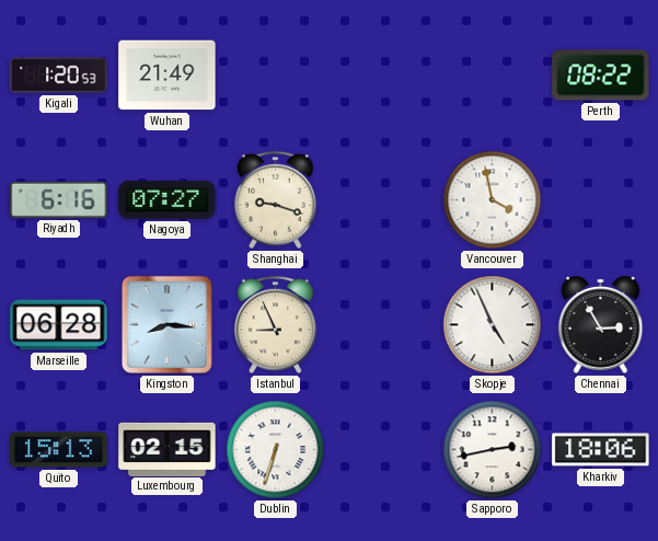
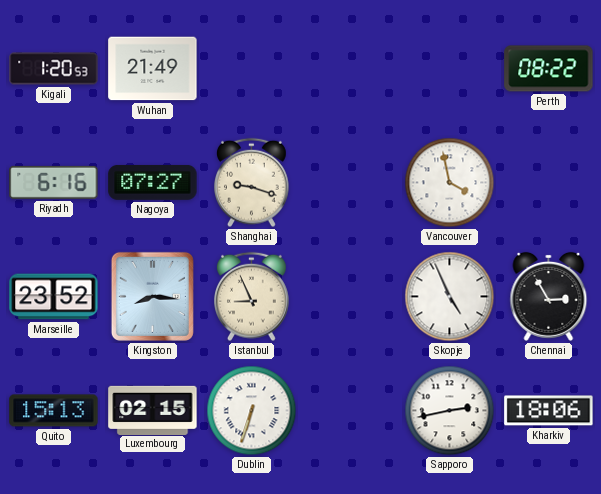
Marseille: 06:28 -> 23:52
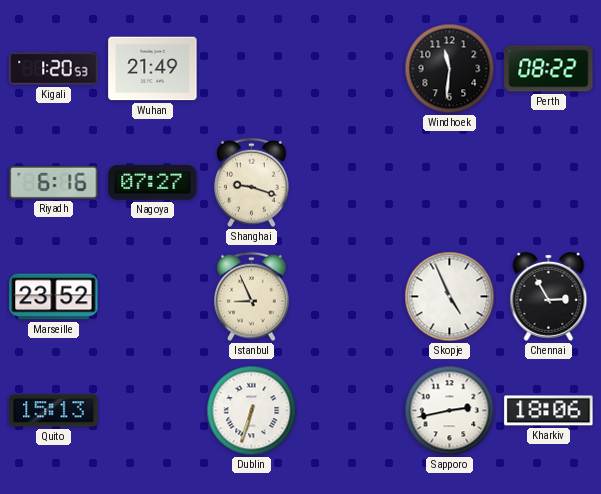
Windhoek: none -> 11:31
Vancouver: 3:58 -> none
Kingston: 8:16 -> none
Luxembourg: 02:15 -> none
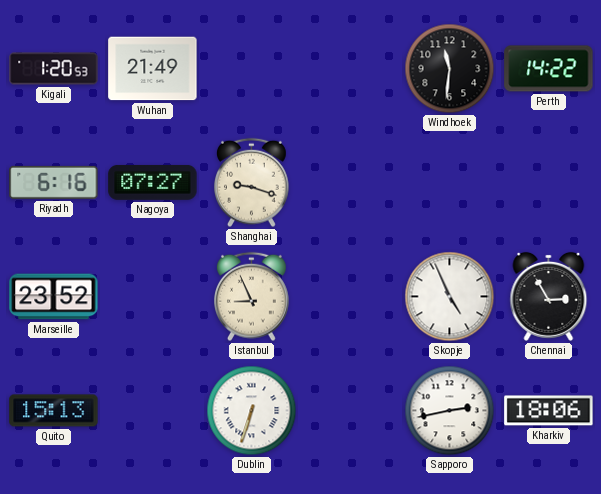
Perth: 08:22 -> 14:22
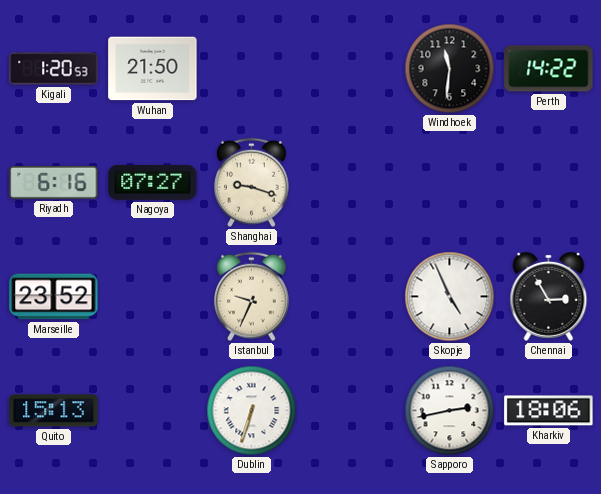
Wuhan: 21:49 -> 21:50
Istanbul: 8:56 -> 9:34
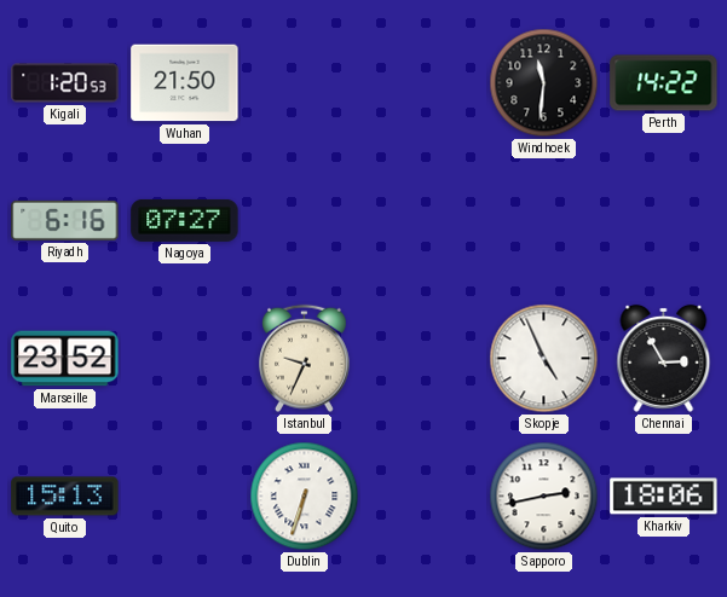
Shanghai: 9:18 -> none
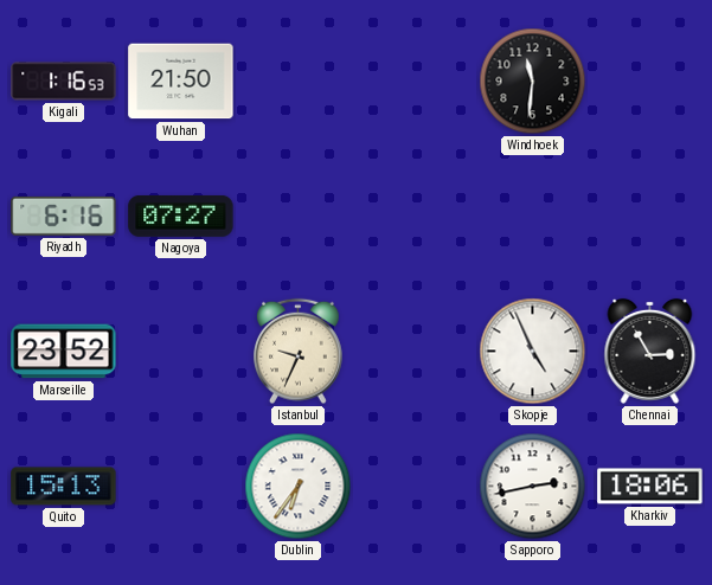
Kigali: 1:20 -> 1:16
Perth: 14:22 -> none
Dublin: 6:33 -> 6:36
